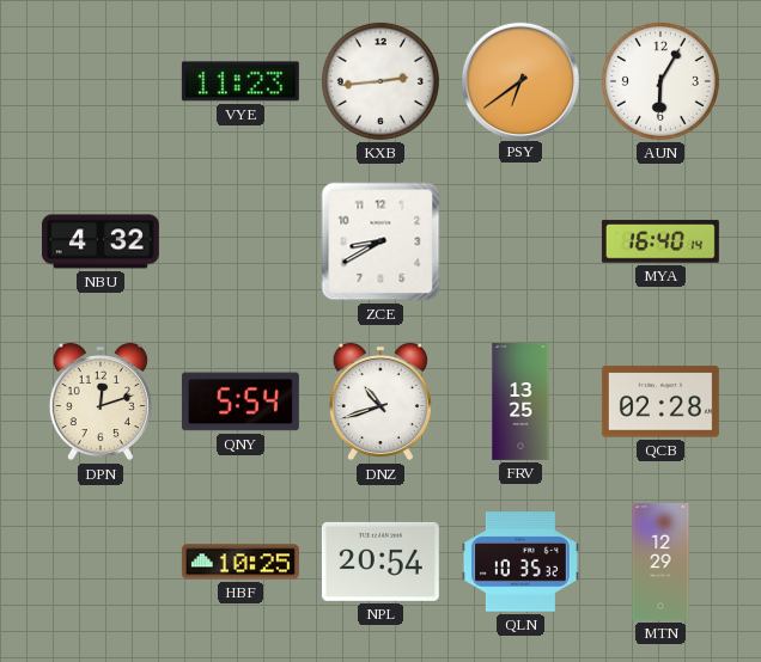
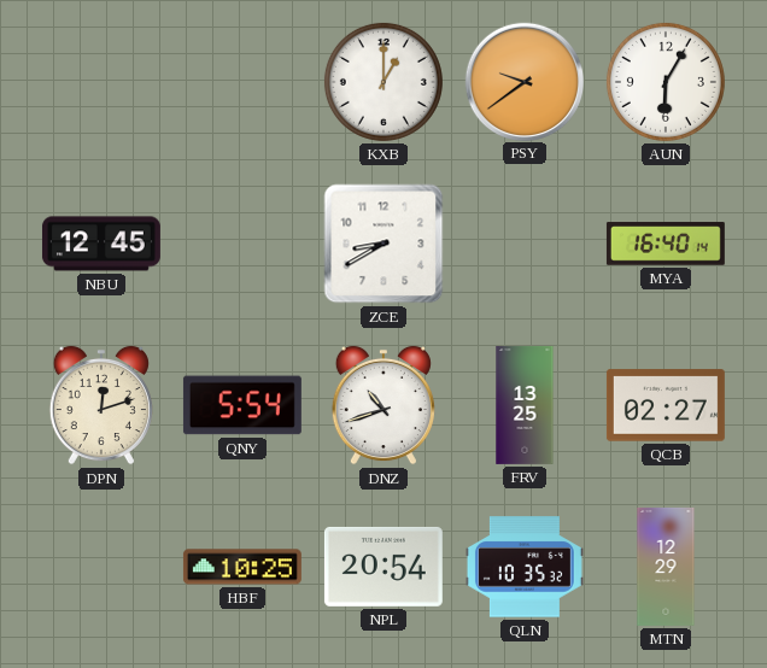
VYE: 11:23 -> none
KXB: 2:44 -> 1:00
PSY: 6:39 -> 9:39
NBU: 4:32 -> 12:45
QCB: 02:28 -> 02:27
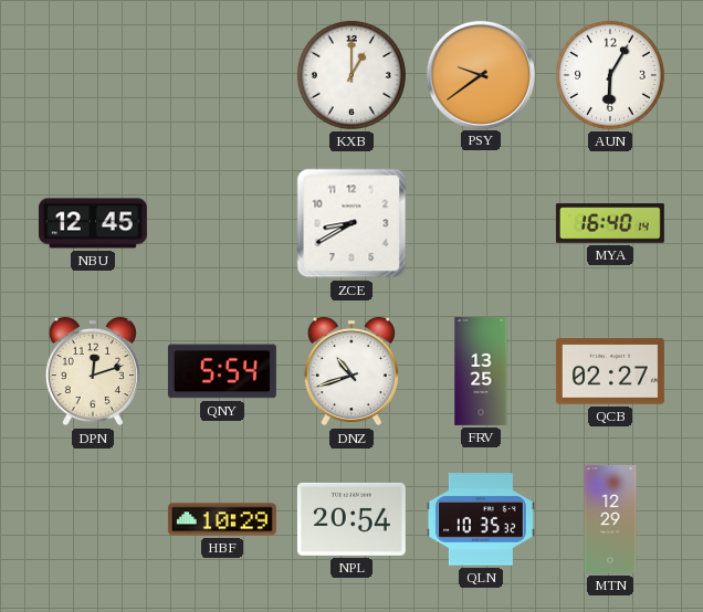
HBF: 10:25 -> 10:29
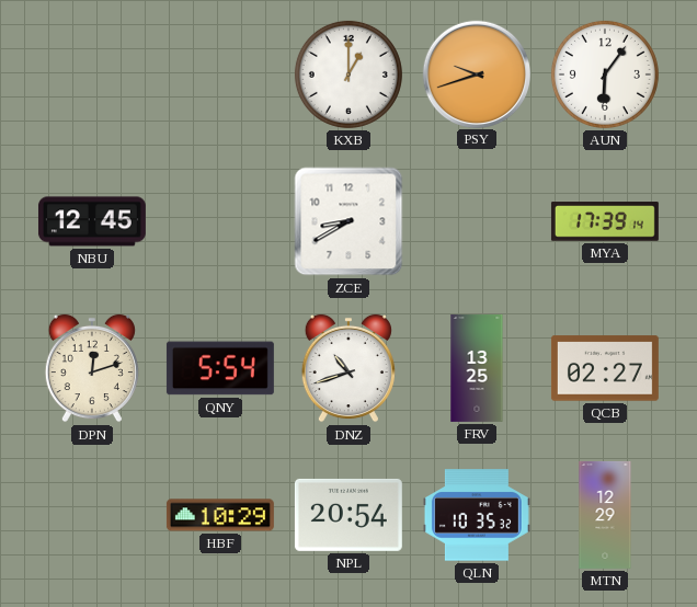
PSY: 9:39 -> 9:42
AUN: 6:05 -> 6:06
MYA: 16:40 -> 17:39
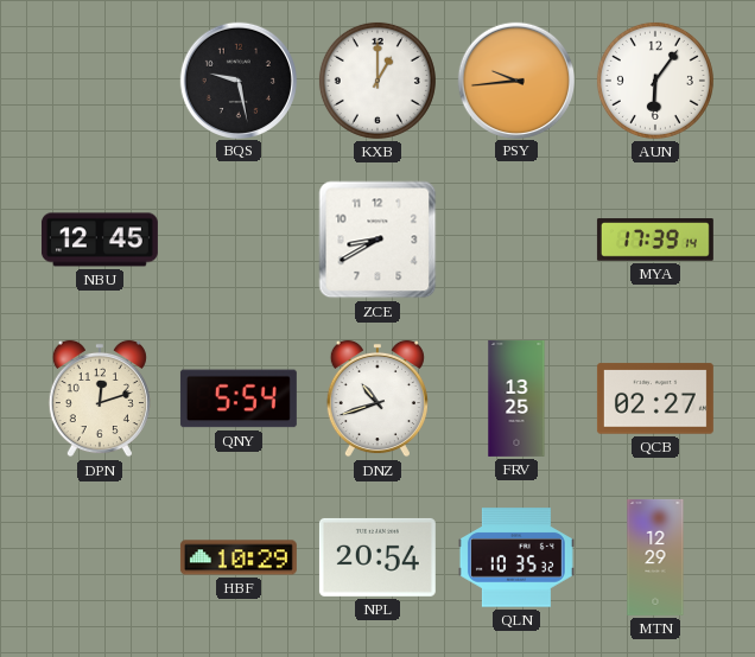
BQS: none -> 9:28
PSY: 9:42 -> 9:44
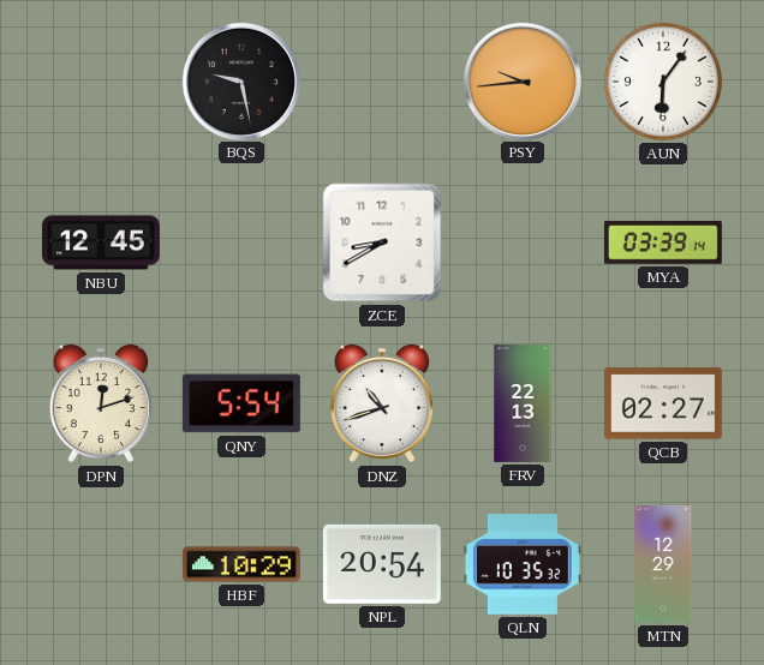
KXB: 1:00 -> none
MYA: 17:39 -> 03:39
FRV: 13:25 -> 22:13
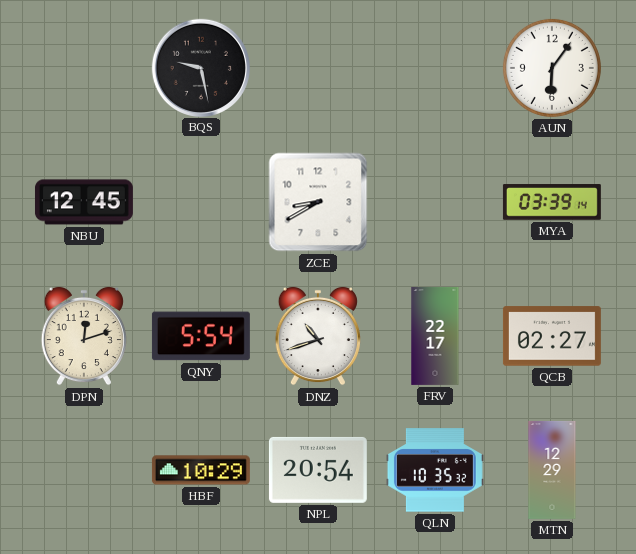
PSY: 9:44 -> none
FRV: 22:13 -> 22:17
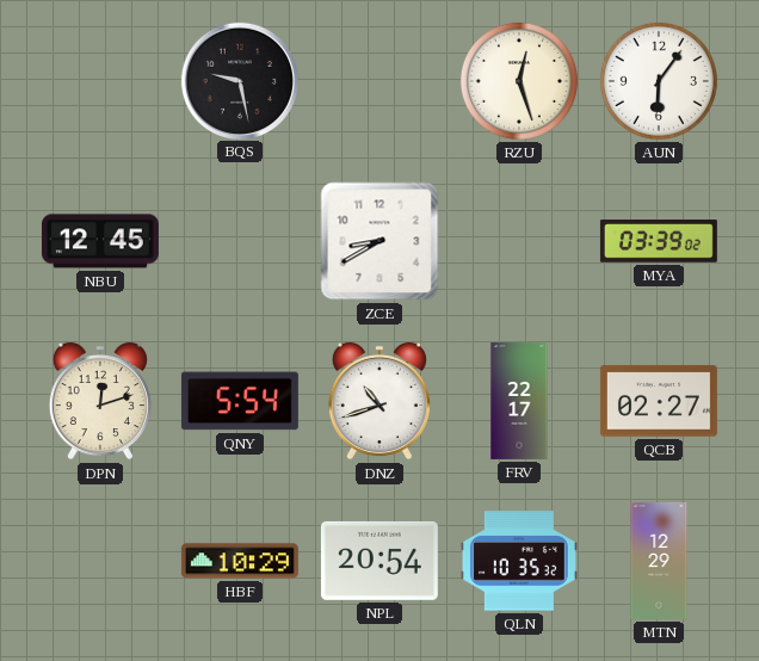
RZU: none -> 12:27
MYA: 03:39:14 -> 03:39:02
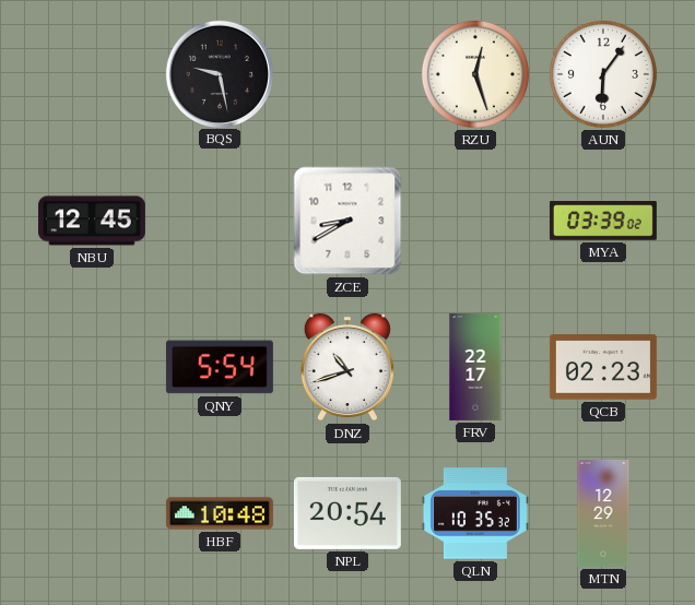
DPN: 12:12 -> none
QCB: 02:27 -> 02:23
HBF: 10:29 -> 10:48
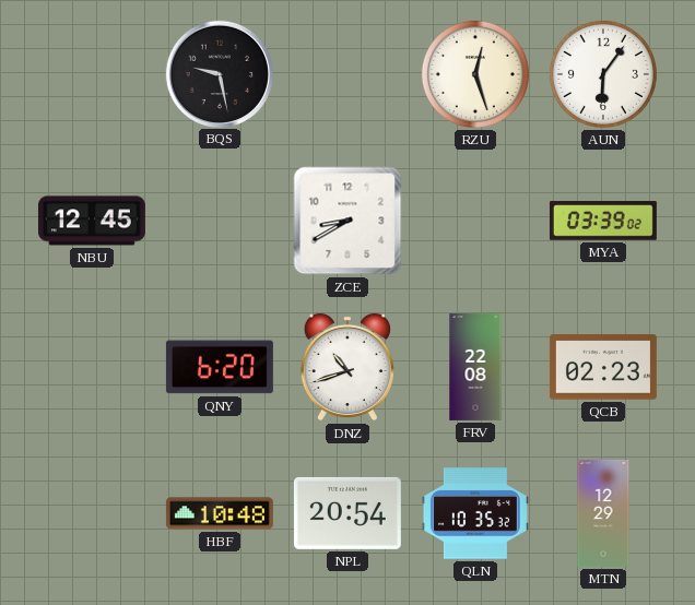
QNY: 5:54 -> 6:20
FRV: 22:17 -> 22:08
